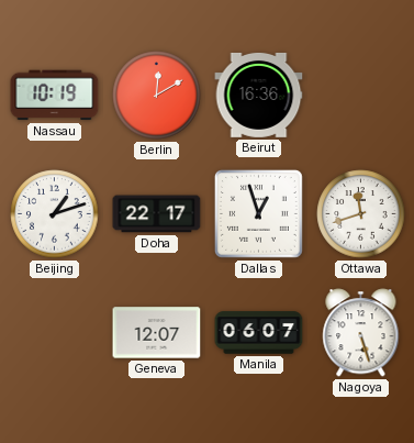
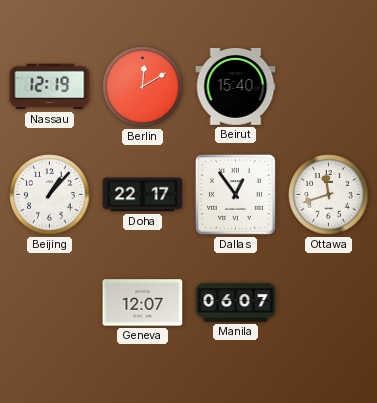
Nassau: 10:19 -> 12:19
Beirut: 16:36 -> 15:40
Beijing: 1:12 -> 1:07
Dallas: 12:57 -> 12:54
Nagoya: 5:27 -> none
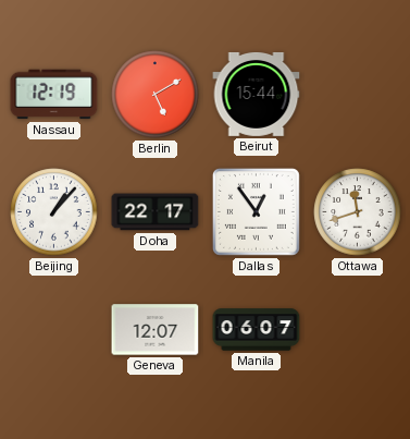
Berlin: 12:10 -> 5:10
Beirut: 15:40 -> 15:44
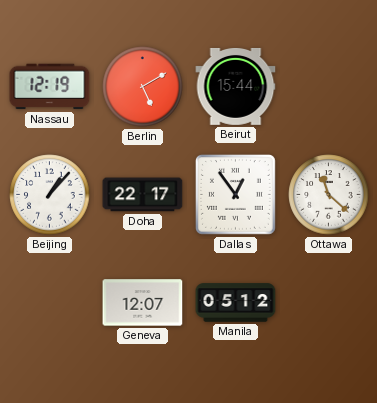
Ottawa: 11:42 -> 11:22
Manila: 06:07 -> 05:12
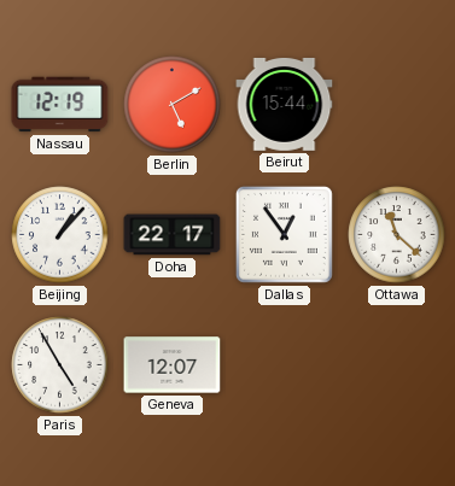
Paris: none -> 4:55
Manila: 05:12 -> none
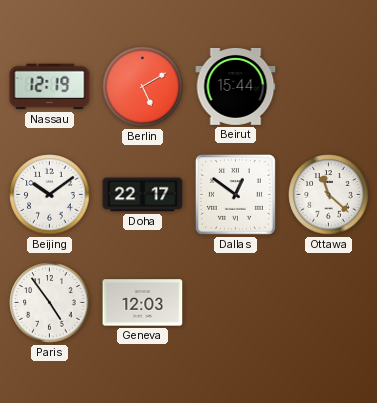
Beijing: 1:07 -> 10:09
Dallas: 12:54 -> 12:51
Paris: 4:55 -> 4:54
Geneva: 12:07 -> 12:03
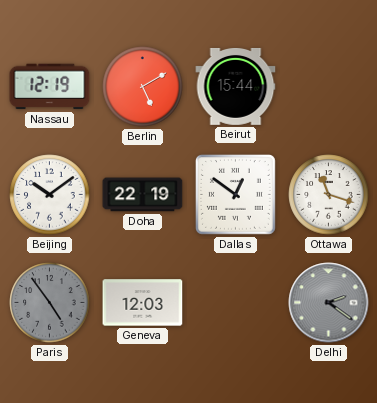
Doha: 22:17 -> 22:19
Ottawa: 11:22 -> 11:18
Paris dial: white -> grey
Delhi: none -> 2:21
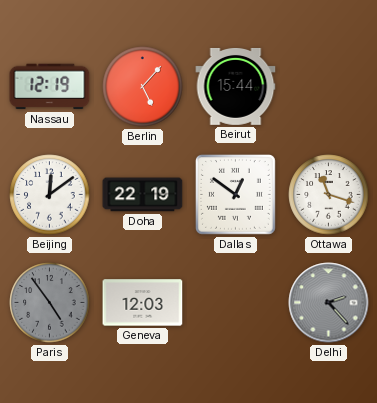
Berlin: 5:10 -> 5:07
Beijing: 10:09 -> 12:09
Delhi: 2:21 -> 2:23
